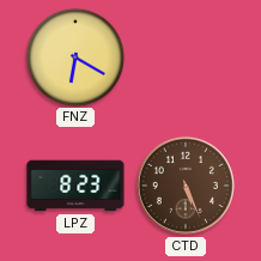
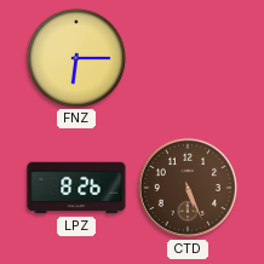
FNZ: 6:20 -> 6:15
LPZ: 8:23 -> 8:26
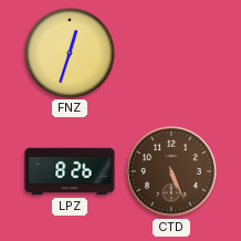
FNZ: 6:15 -> 12:33
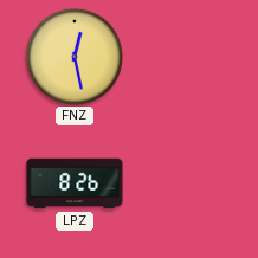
FNZ: 12:33 -> 12:28
CTD: 5:26 -> none
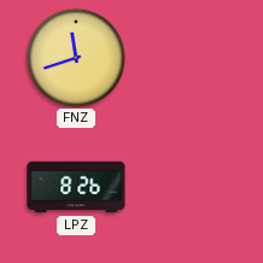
FNZ: 12:28 -> 11:42
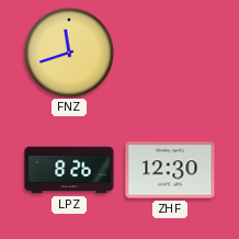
ZHF: none -> 12:30
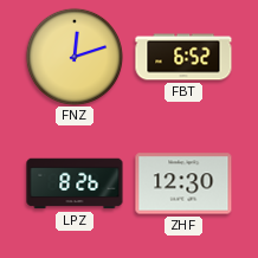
FNZ: 11:42 -> 12:12
FBT: none -> 6:52
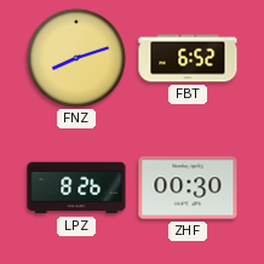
FNZ: 12:12 -> 8:12
ZHF: 12:30 -> 00:30
